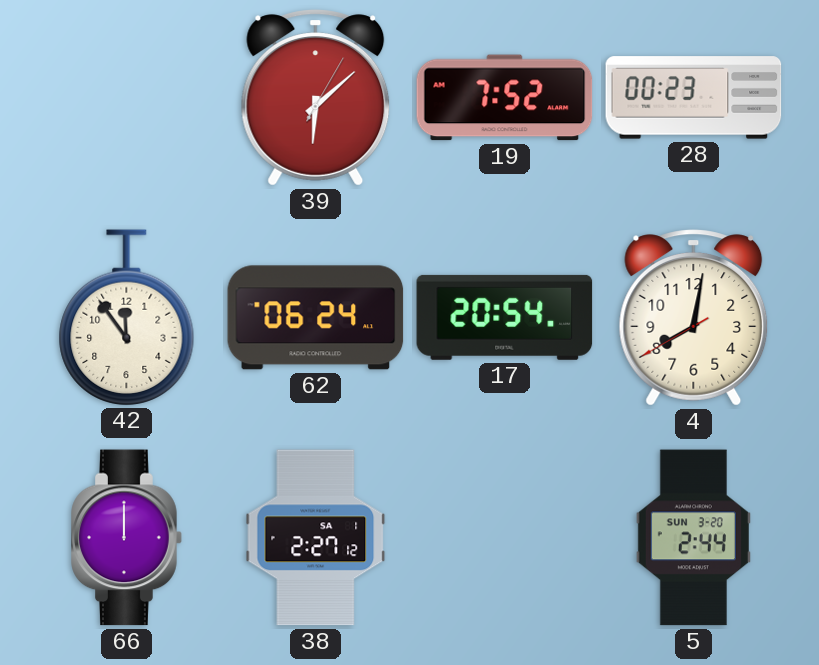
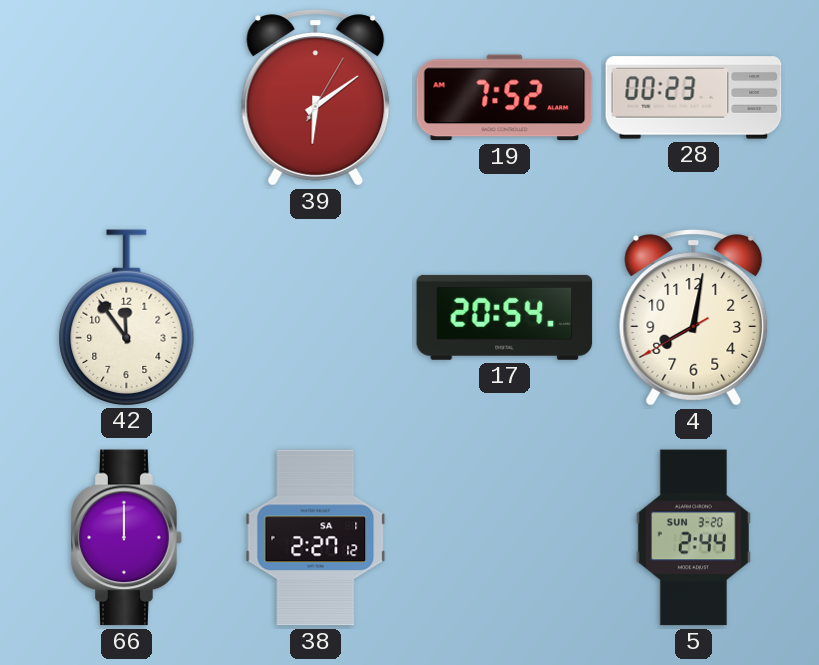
39: 6:08 -> 6:09
62: 06:24 -> none
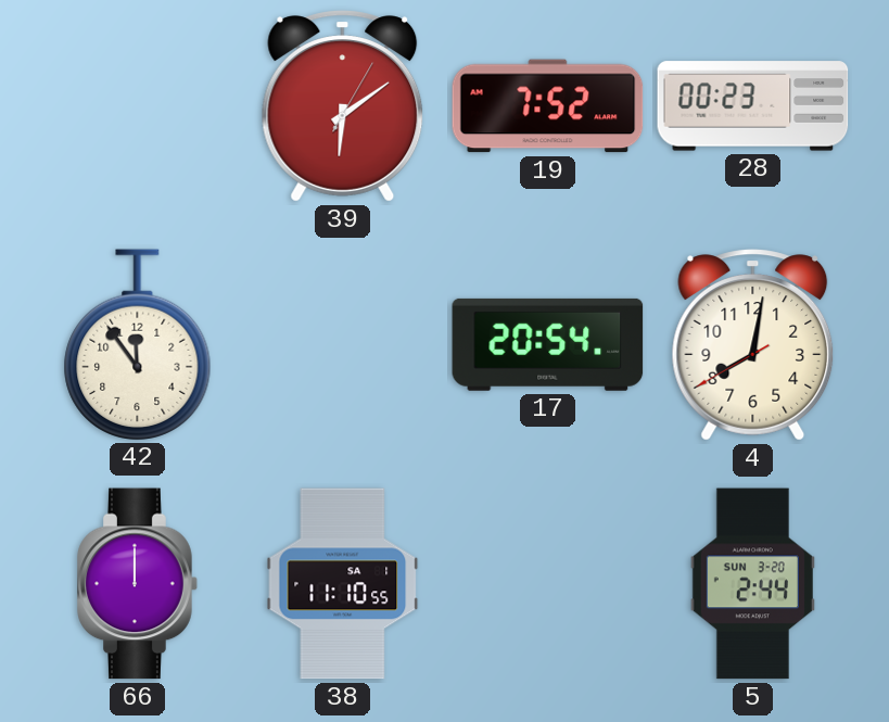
38: 2:27 -> 11:10
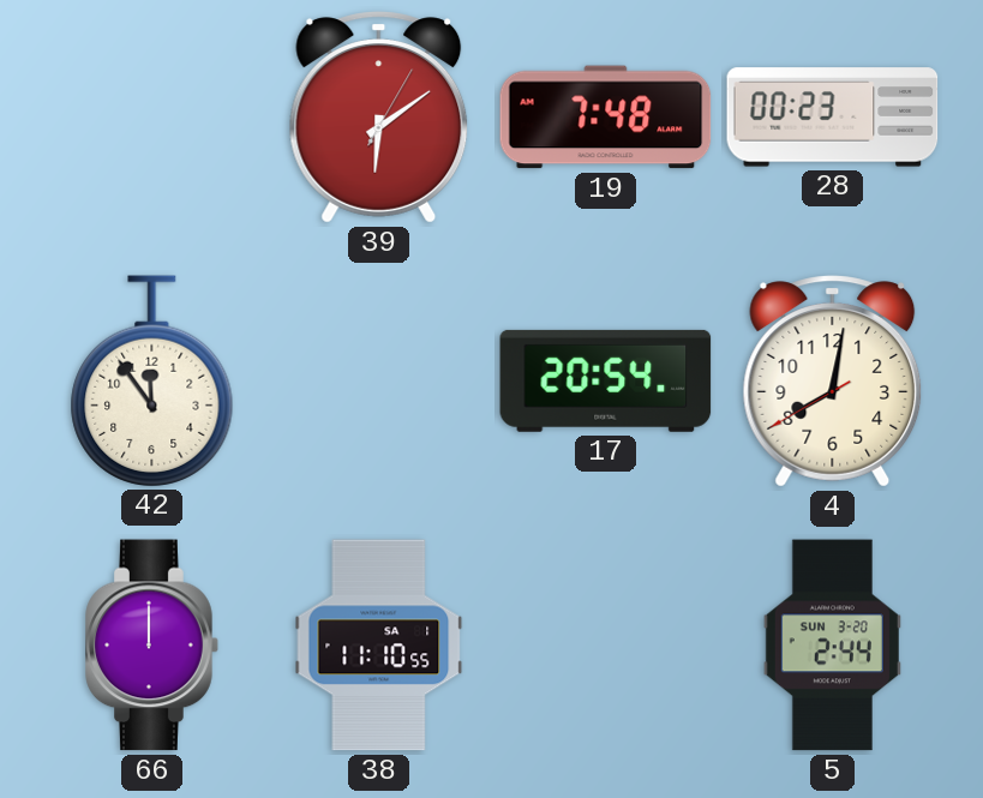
19: 7:52 -> 7:48
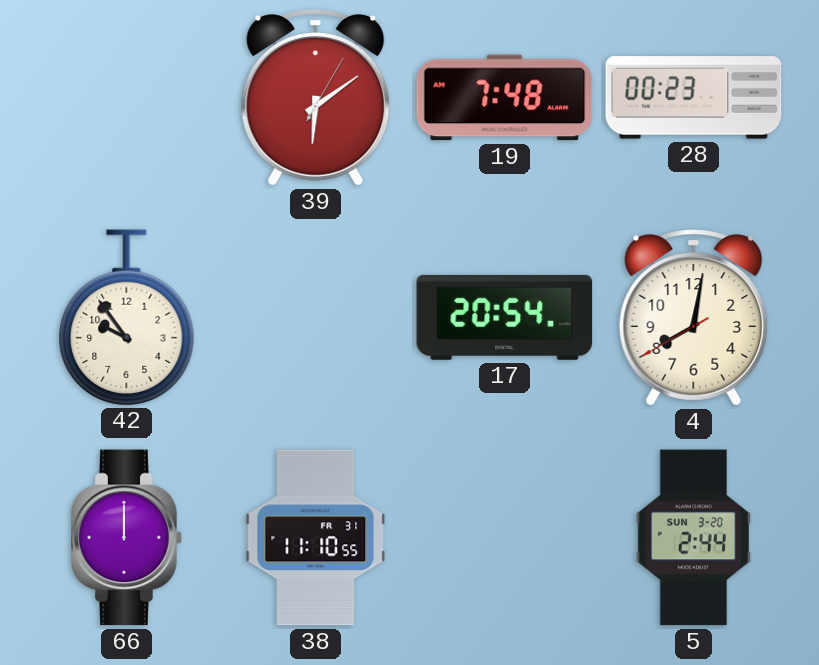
42: 11:54 -> 9:54
38 date: SA 1 -> FR 31
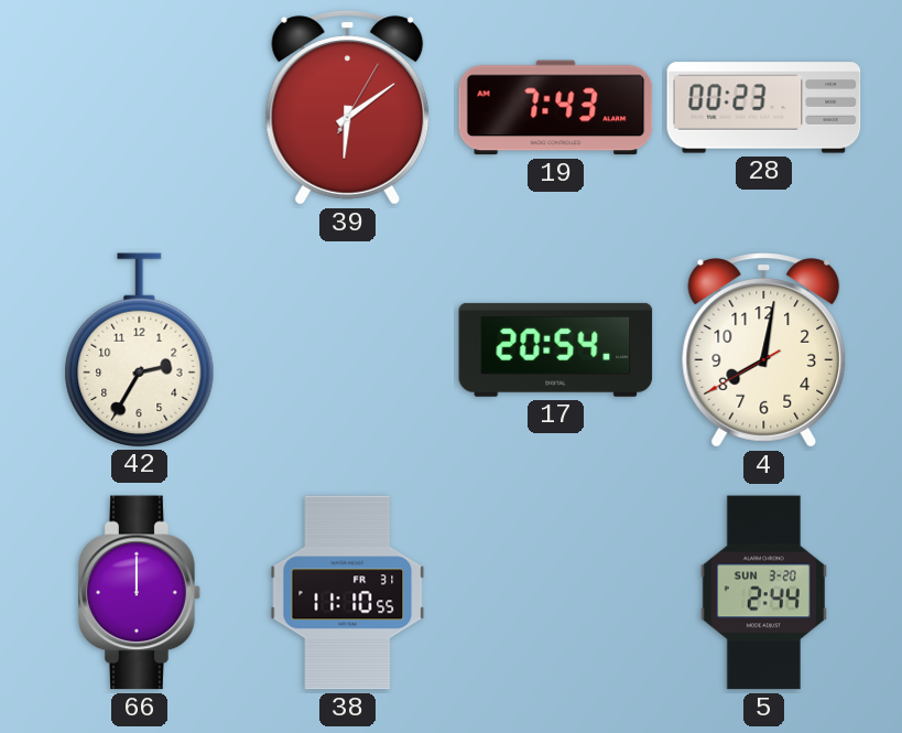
19: 7:48 -> 7:43
42: 9:54 -> 2:35
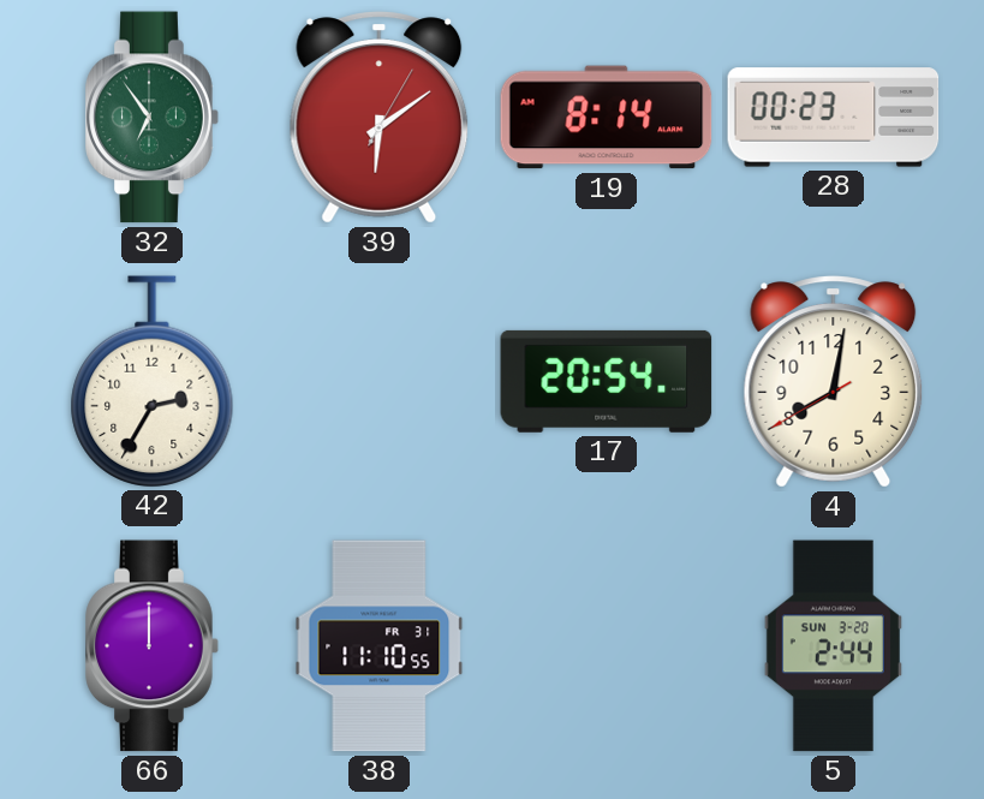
32: none -> 6:54
19: 7:43 -> 8:14
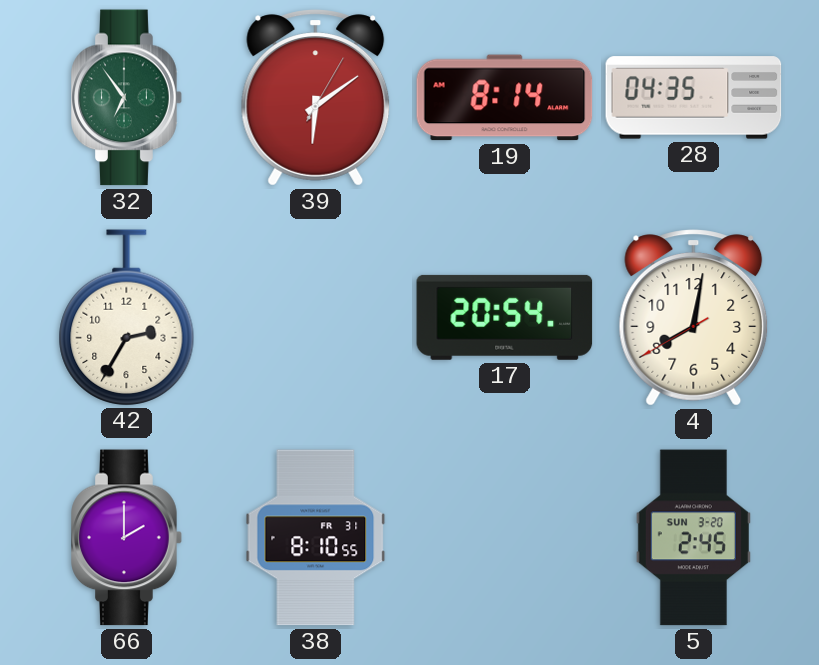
28: 00:23 -> 04:35
66: 12:00 -> 2:00
38: 11:10 -> 8:10
5: 2:44 -> 2:45
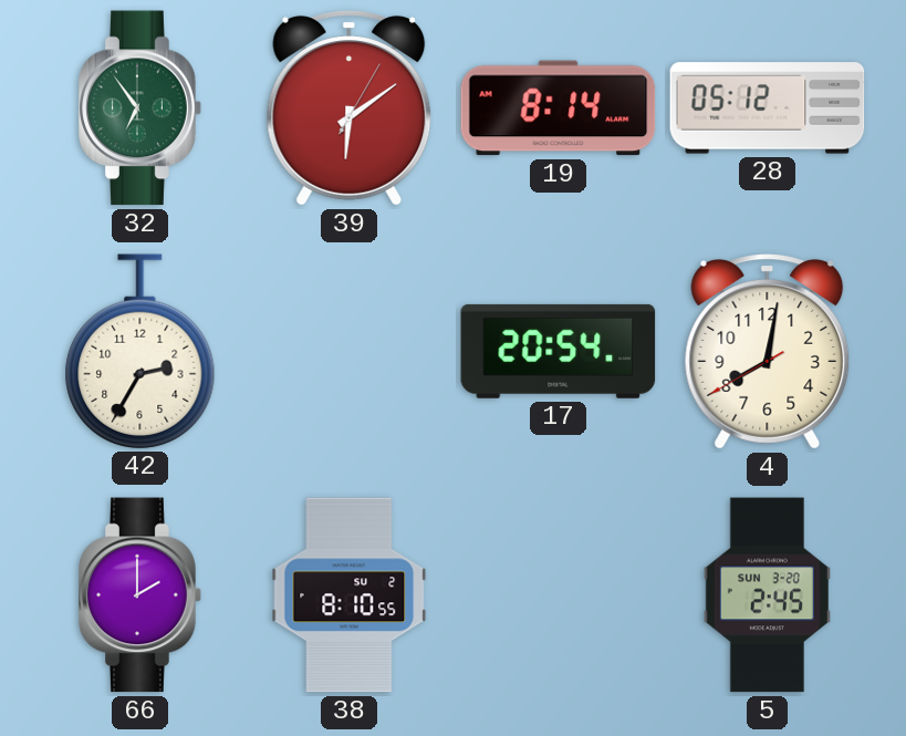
28: 04:35 -> 05:12
38 date: FR 31 -> SU 2
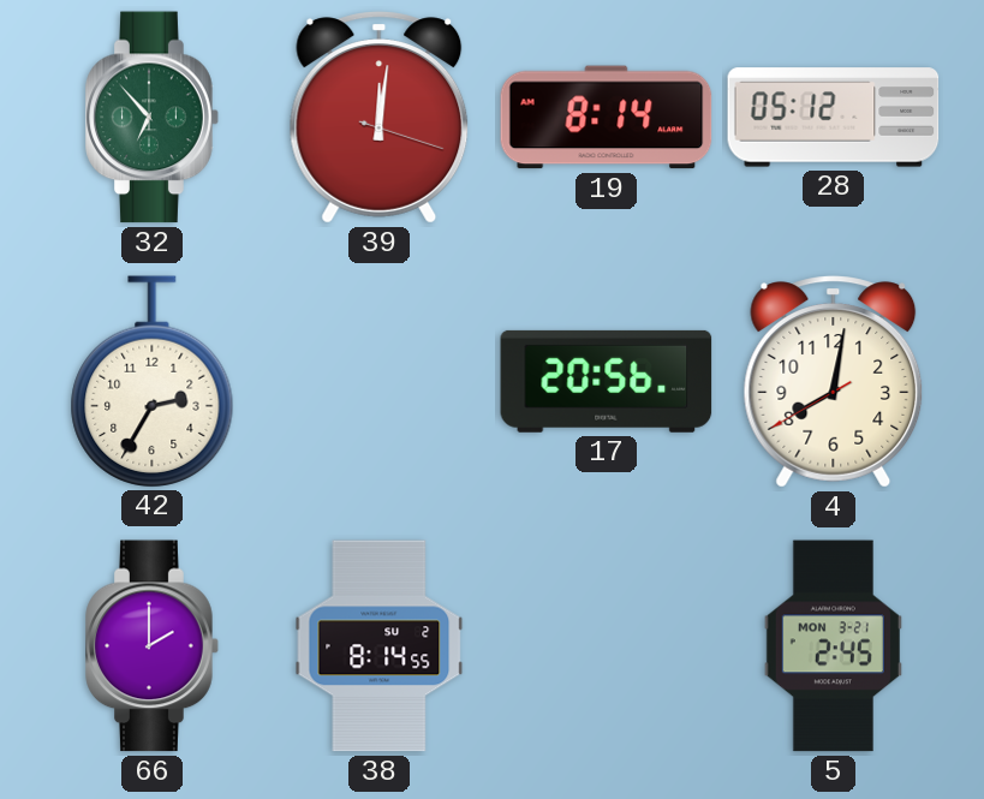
32: 6:54 -> 6:53
39: 6:09 -> 12:01
17: 20:54 -> 20:56
38: 8:10 -> 8:14
5 date: SUN 3-20 -> MON 3-21
